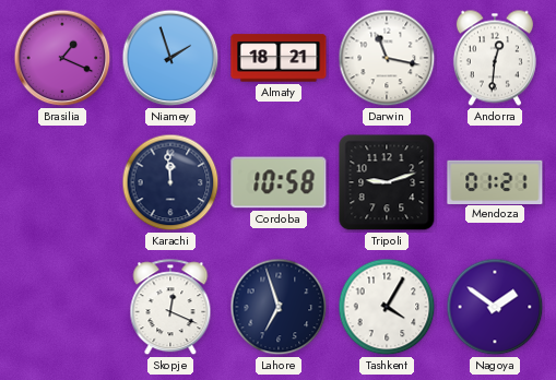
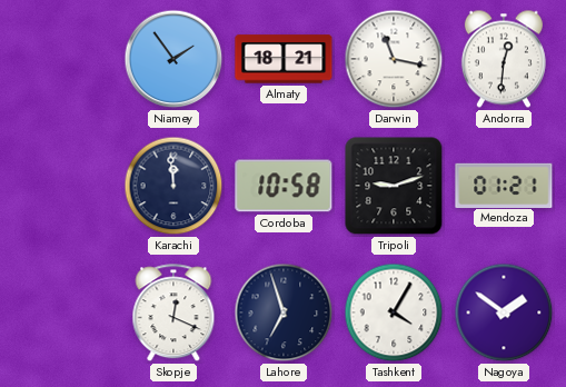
Brasilia: 1:19 -> none
Niamey: 1:57 -> 1:54
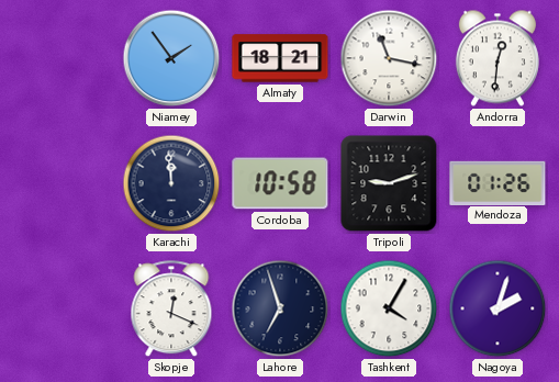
Mendoza: 01:21 -> 01:26
Nagoya: 1:51 -> 2:03
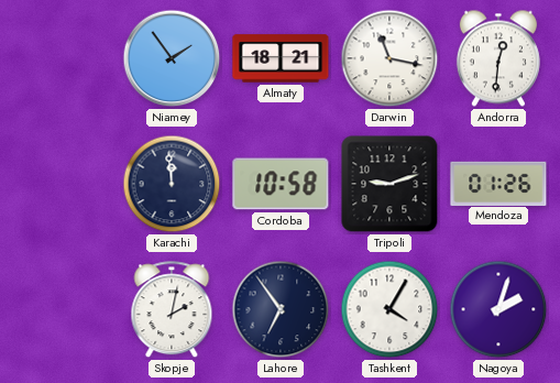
Skopje: 12:19 -> 2:02
Lahore: 6:57 -> 6:54
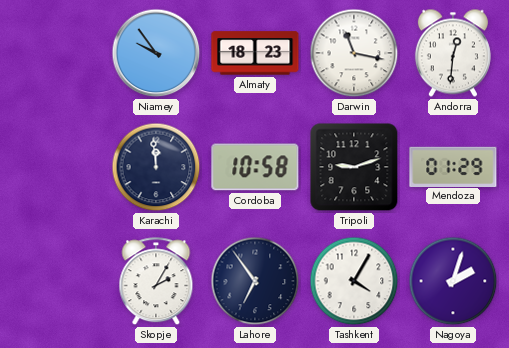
Niamey: 1:54 -> 9:54
Almaty: 18:21 -> 18:23
Mendoza: 01:26 -> 01:29
Skopje: 2:02 -> 2:05
